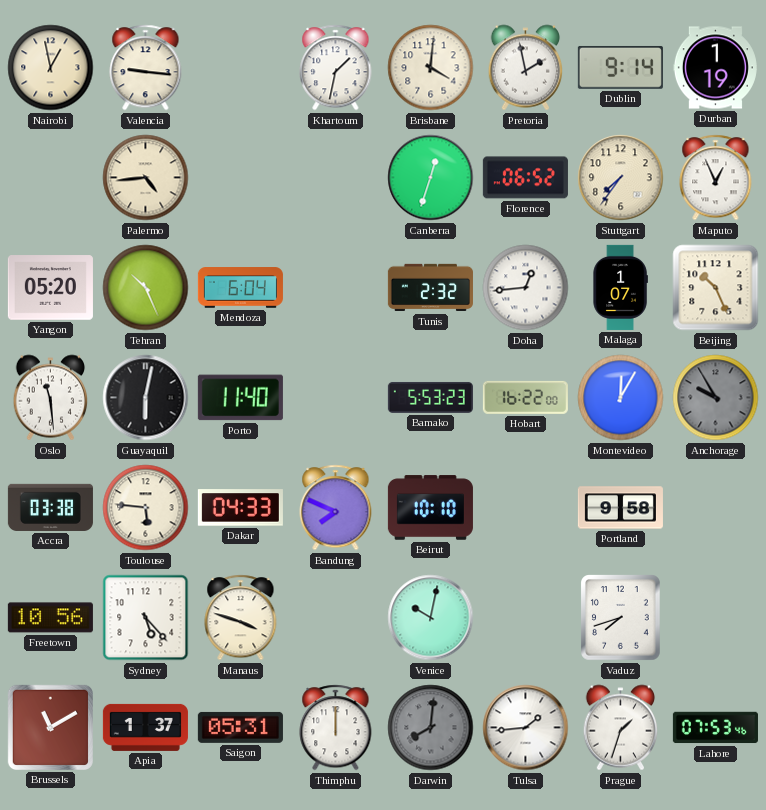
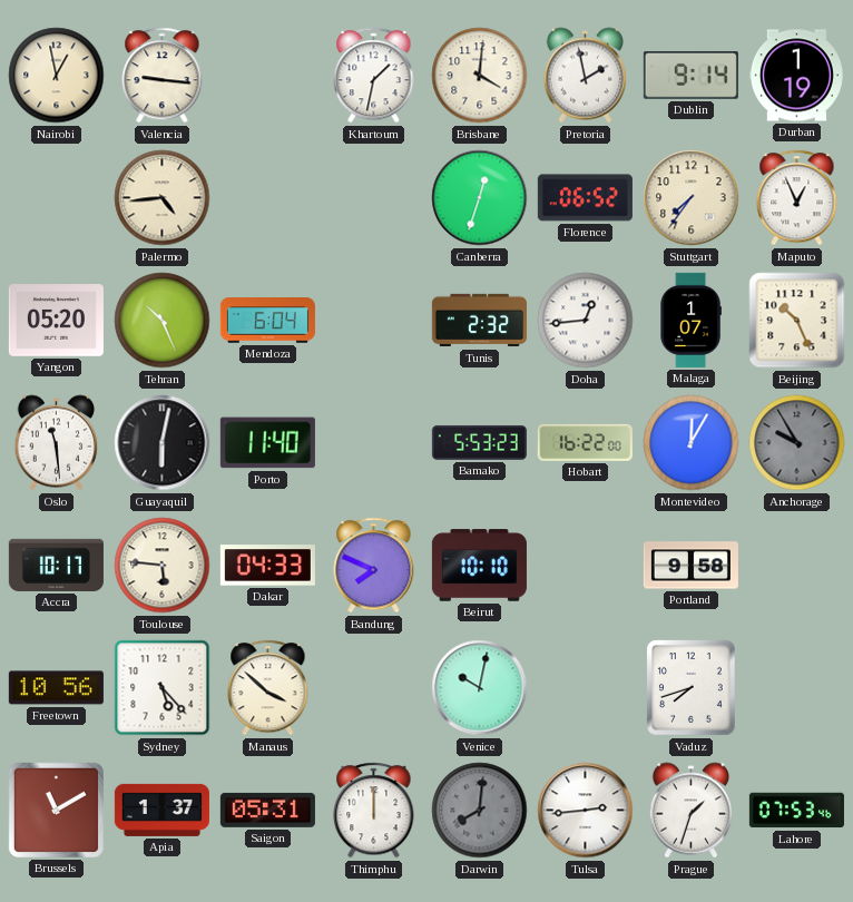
Accra: 03:38 -> 10:17
Manaus: 3:48 -> 3:52
Tulsa: 1:44 -> 2:44
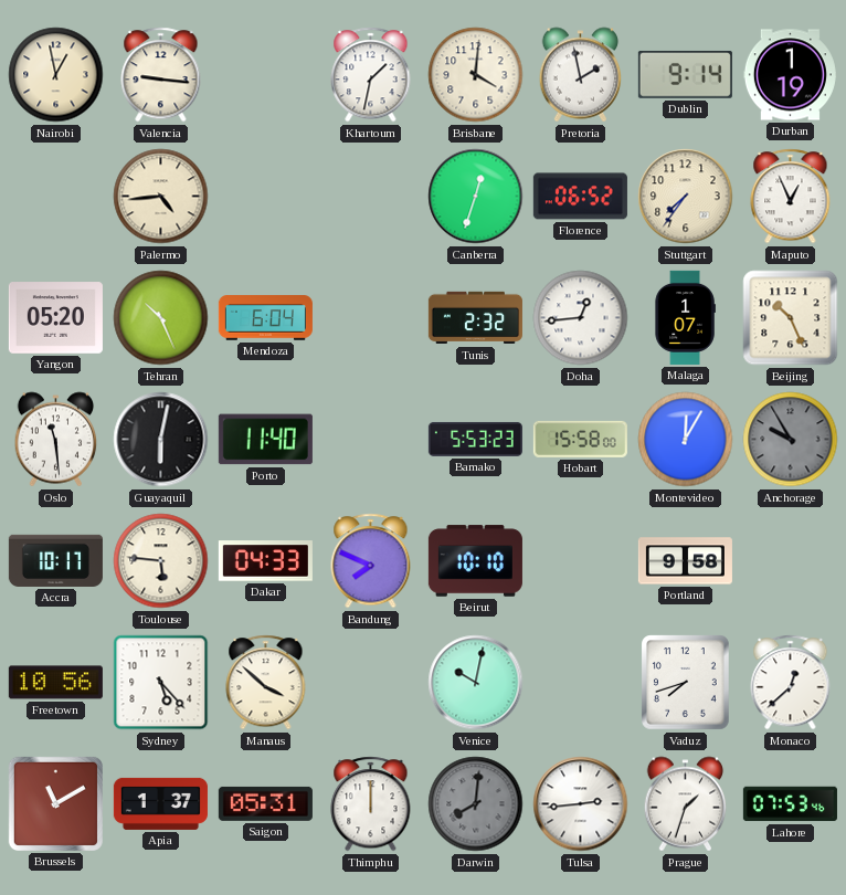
Hobart: 16:22 -> 15:58
Monaco: none -> 12:38
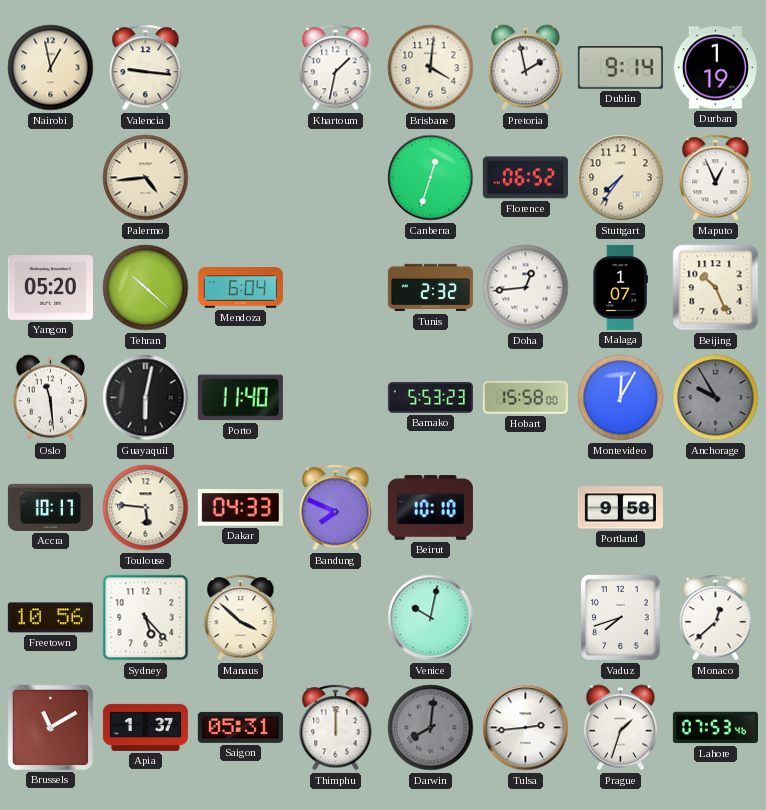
Tehran: 10:26 -> 10:22
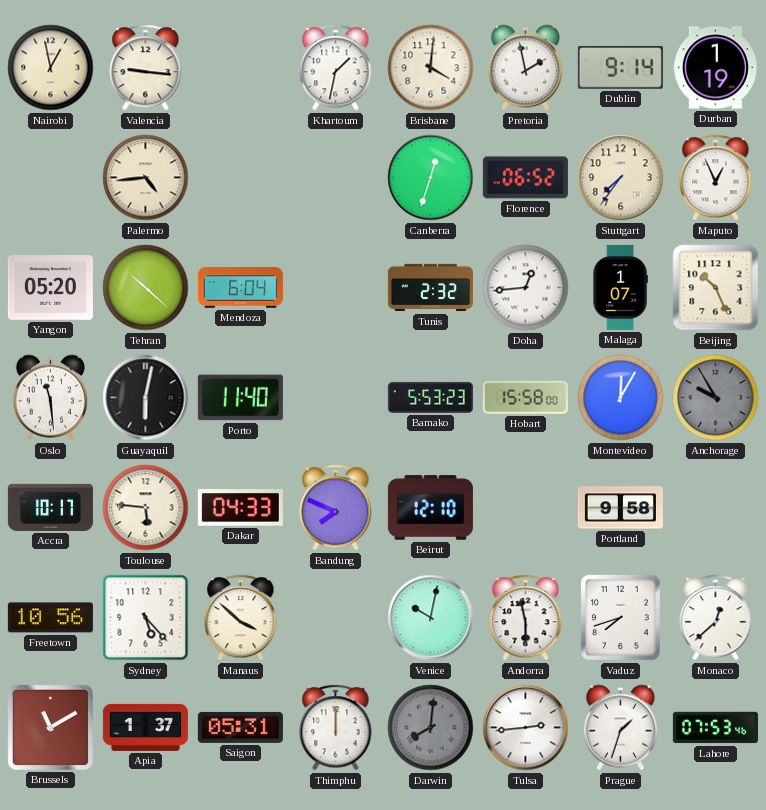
Beirut: 10:10 -> 12:10
Andorra: none -> 5:58
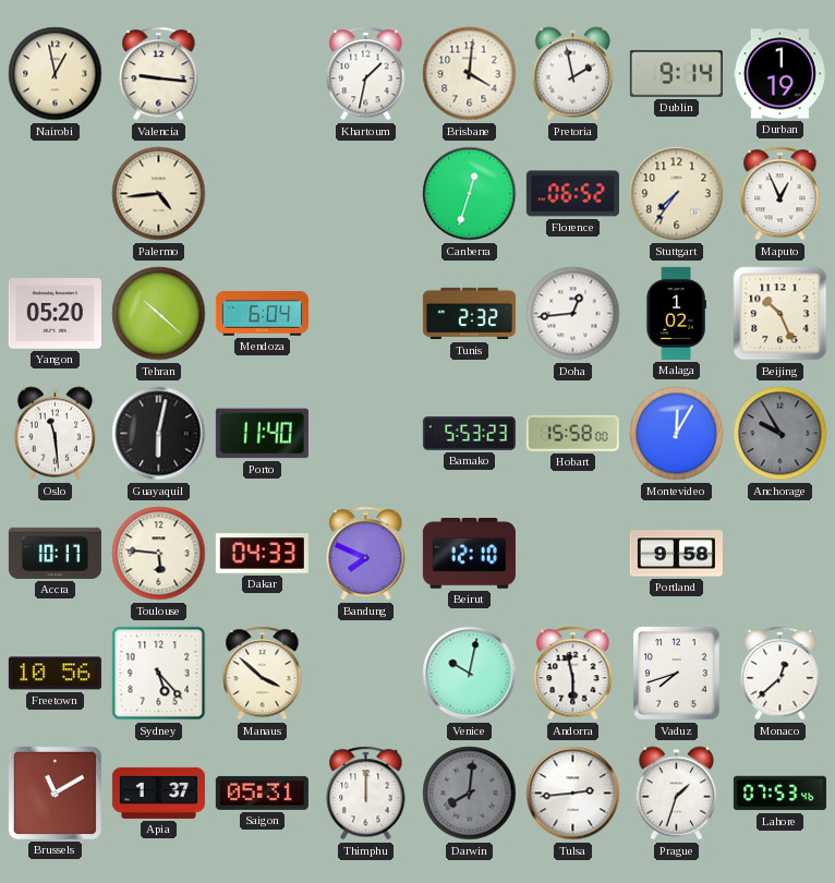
Malaga: 1:07 -> 1:02
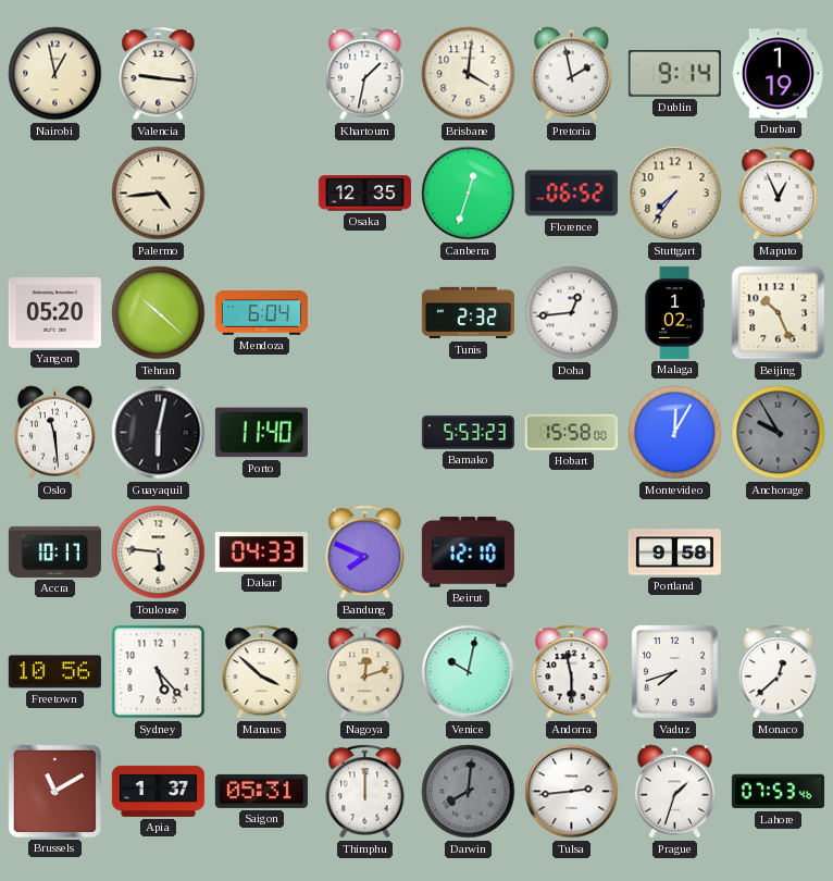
Osaka: none -> 12:35
Nagoya: none -> 12:12
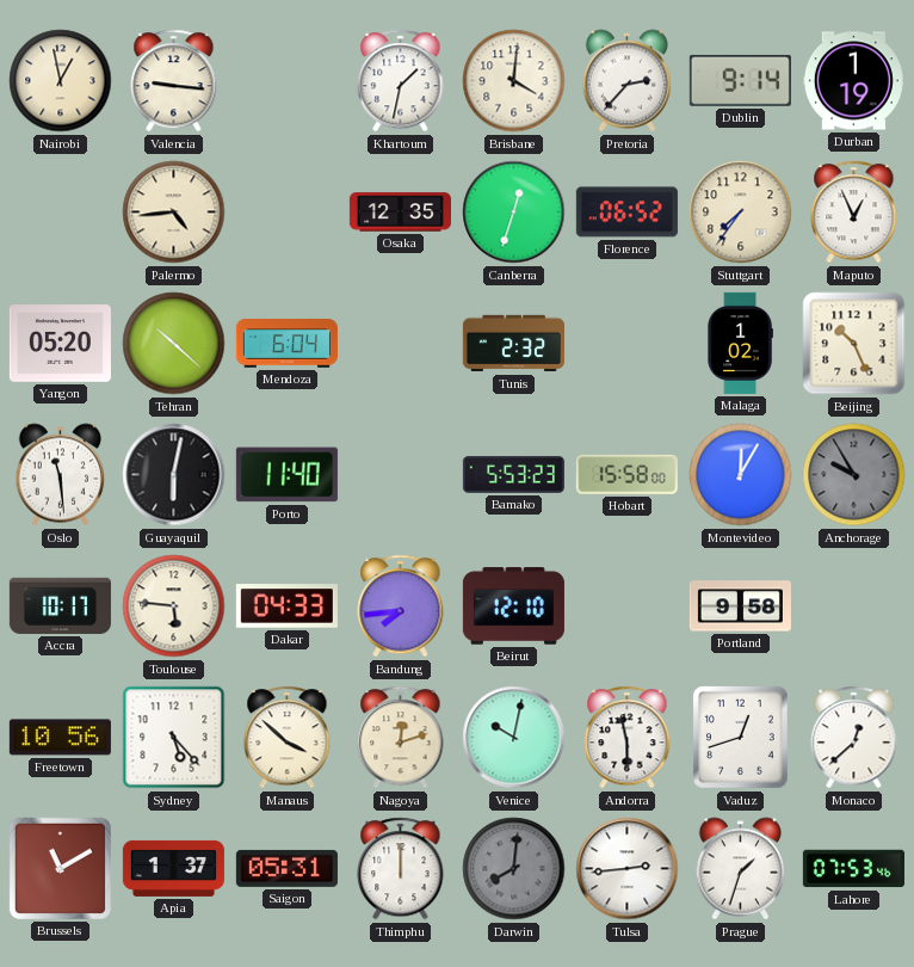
Pretoria: 1:58 -> 2:37
Doha: 12:44 -> none
Bandung: 7:49 -> 7:44
Vaduz: 7:42 -> 12:42
